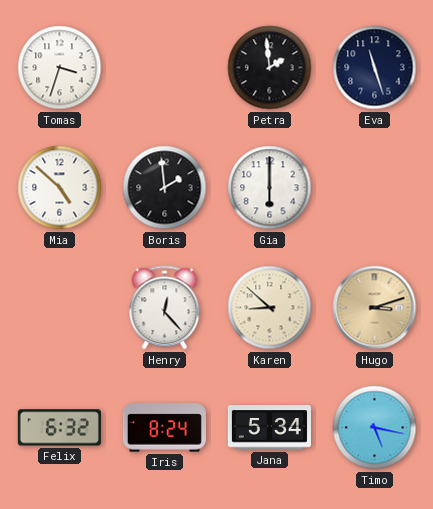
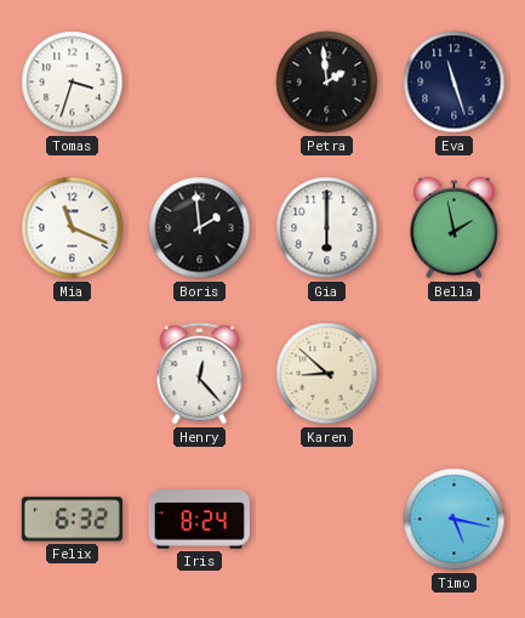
Mia: 4:52 -> 11:19
Bella: none -> 1:58
Hugo: 3:12 -> none
Jana: 5:34 -> none
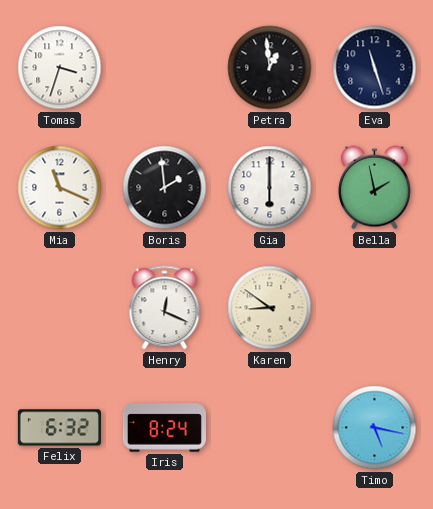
Petra: 1:59 -> 12:59
Henry: 12:23 -> 12:19
Karen: 8:52 -> 8:51
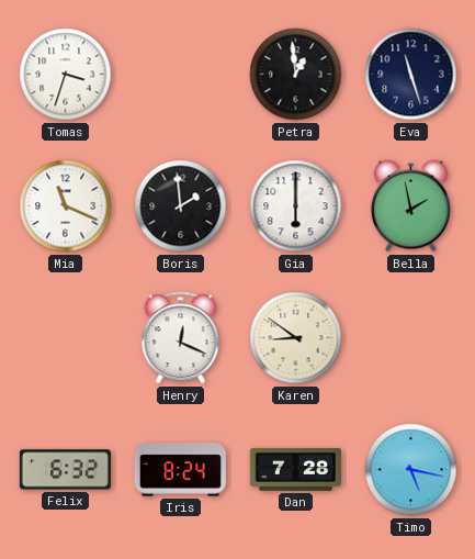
Dan: none -> 7:28
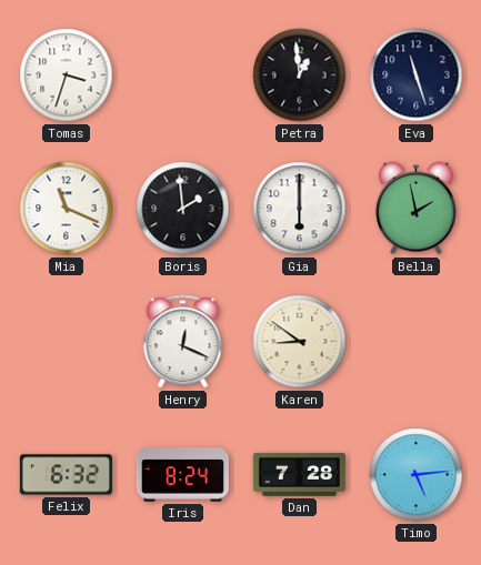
Timo: 5:17 -> 5:14
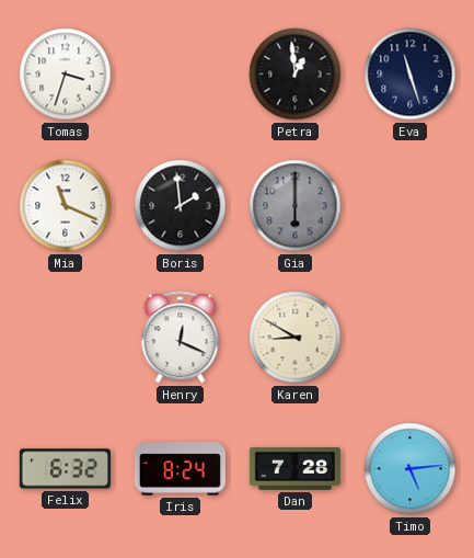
Gia dial: white -> grey
Bella: 1:58 -> none
Karen: 8:51 -> 8:50
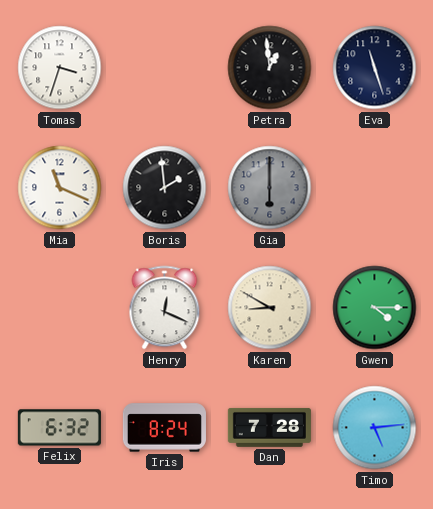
Gwen: none -> 4:15
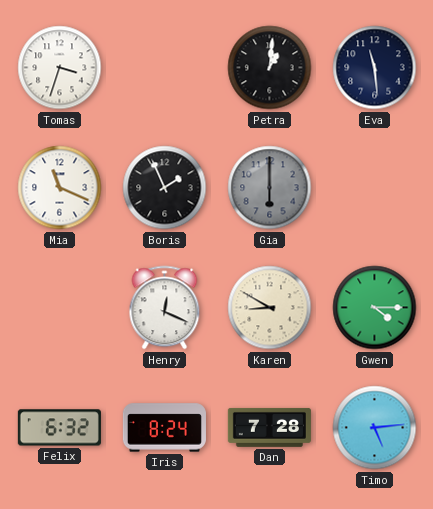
Petra: 12:59 -> 1:01
Eva: 11:27 -> 11:29
Boris: 1:59 -> 1:56
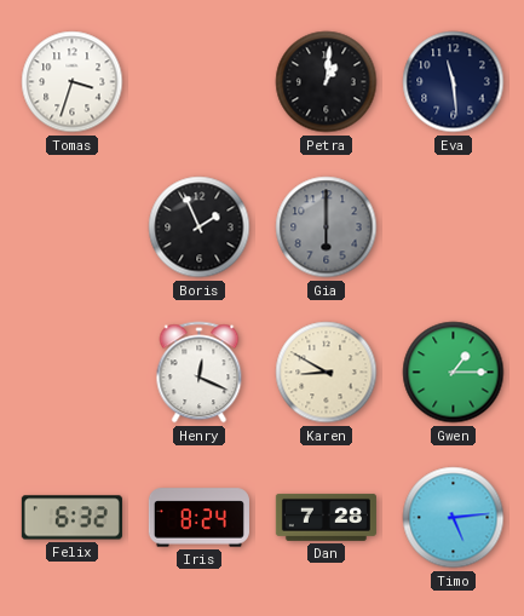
Mia: 11:19 -> none
Gwen: 4:15 -> 1:15
